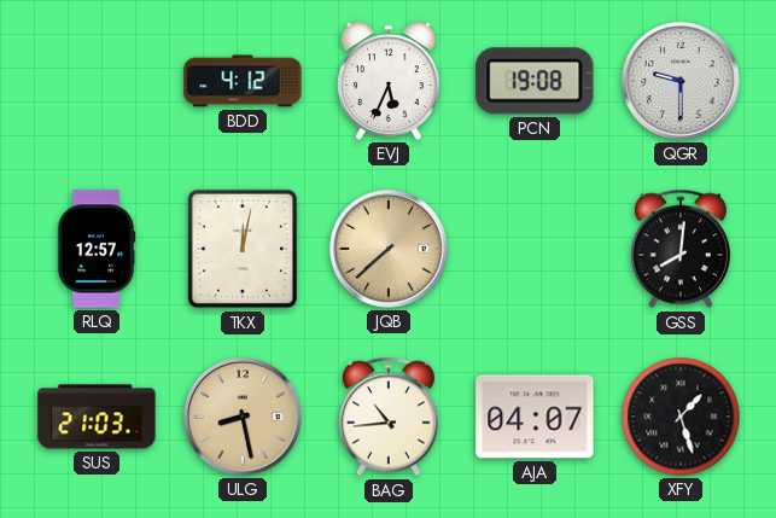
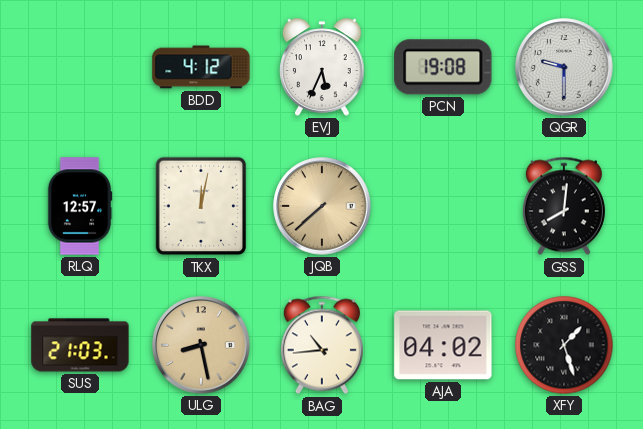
AJA: 04:07 -> 04:02
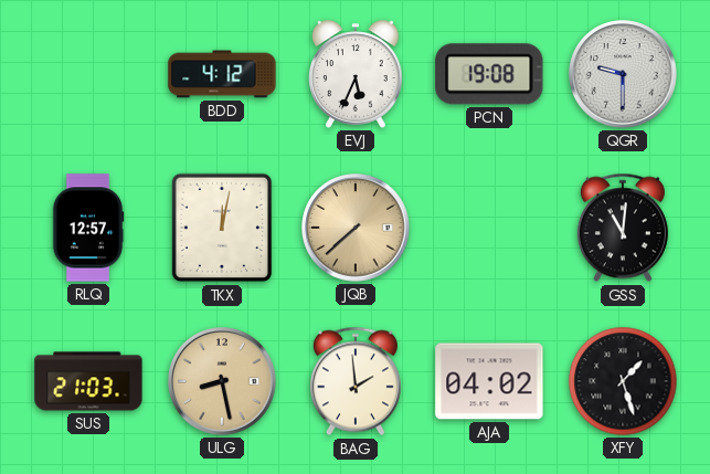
GSS: 8:01 -> 11:01
BAG: 10:44 -> 1:59
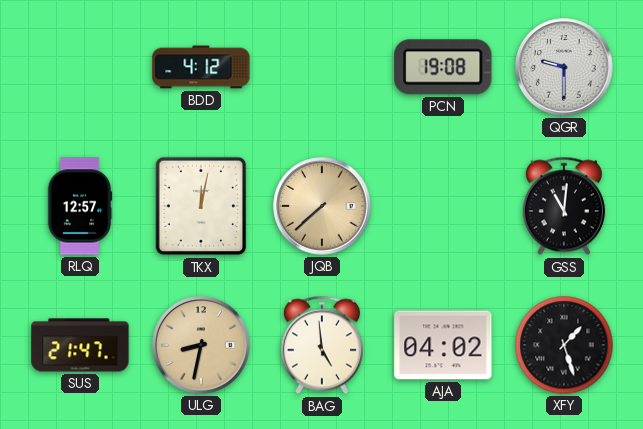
EVJ: 5:34 -> none
SUS: 21:03 -> 21:47
ULG: 8:28 -> 8:32
BAG: 1:59 -> 4:59
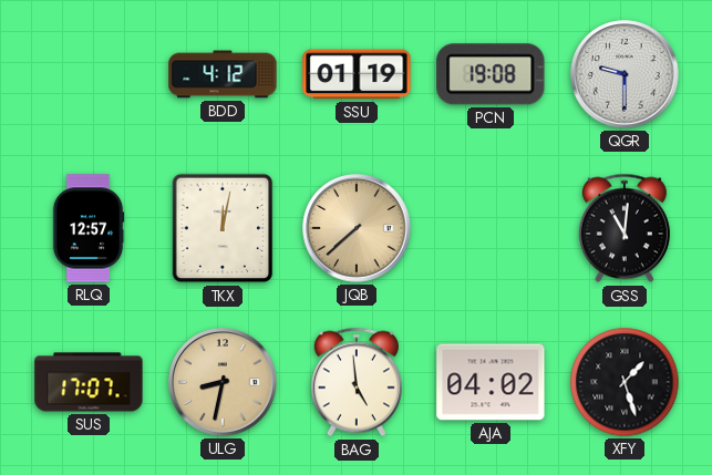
SSU: none -> 01:19
SUS: 21:47 -> 17:07
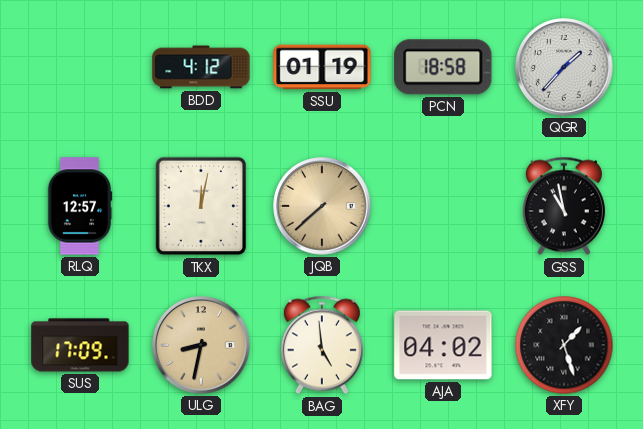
PCN: 19:08 -> 18:58
QGR: 9:30 -> 1:37
GSS: 11:01 -> 10:58
SUS: 17:07 -> 17:09
